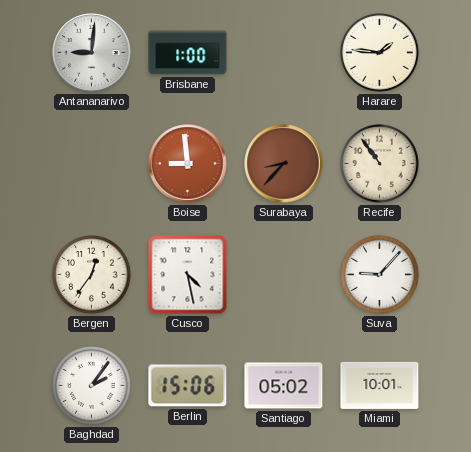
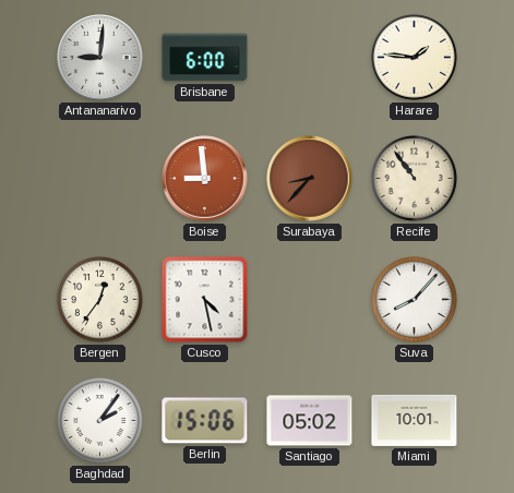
Brisbane: 1:00 -> 6:00
Suva: 9:07 -> 8:07
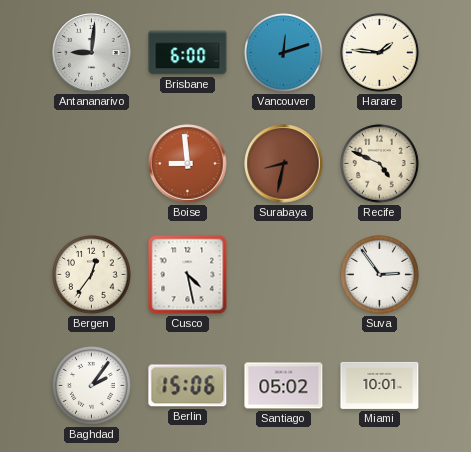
Vancouver: none -> 12:12
Surabaya: 8:37 -> 8:32
Recife: 10:54 -> 4:49
Suva: 8:07 -> 2:54
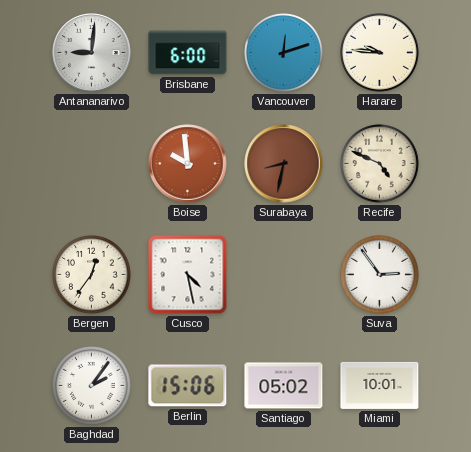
Harare: 1:46 -> 9:46
Boise: 8:59 -> 9:59
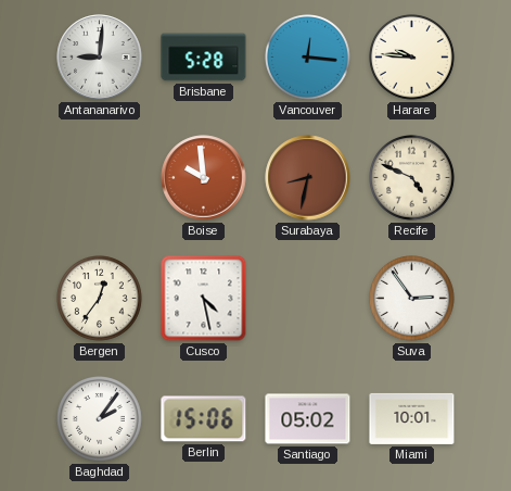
Brisbane: 6:00 -> 5:28
Vancouver: 12:12 -> 12:16
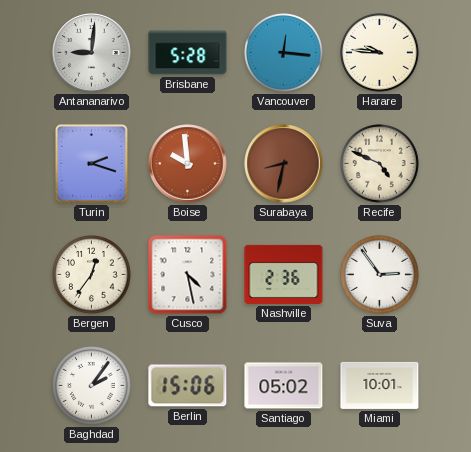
Turin: none -> 2:18
Nashville: none -> 2:36
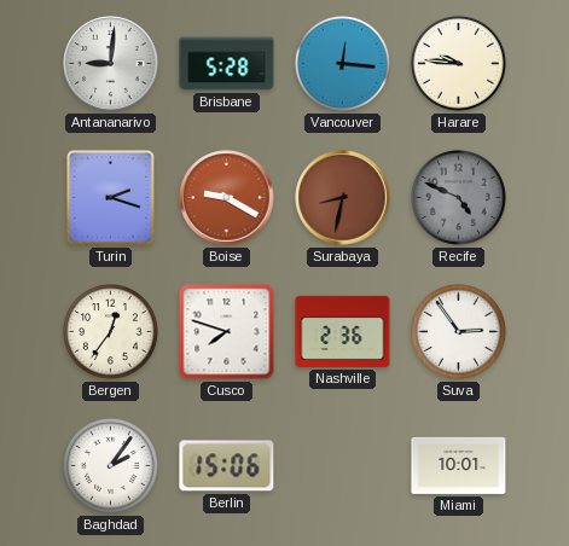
Boise: 9:59 -> 9:20
Recife dial: cream -> grey
Cusco: 4:28 -> 7:48
Santiago: 05:02 -> none
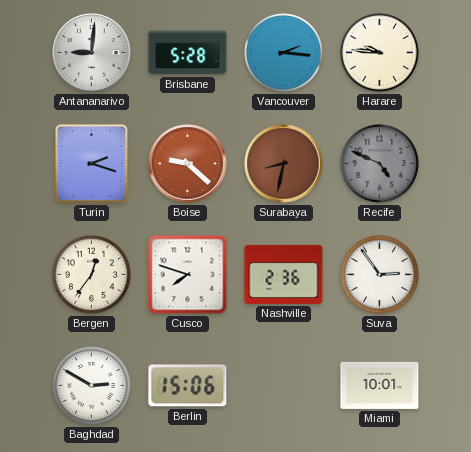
Vancouver: 12:16 -> 2:16
Boise: 9:20 -> 9:22
Baghdad: 2:06 -> 2:50
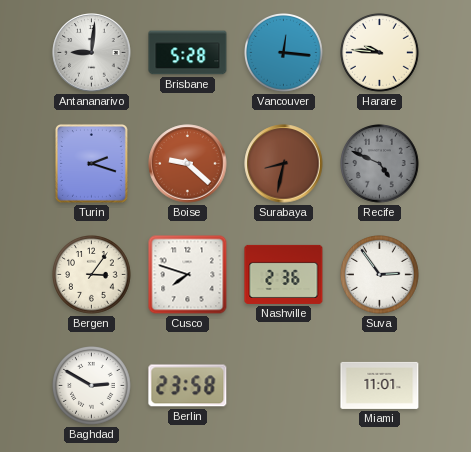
Vancouver: 2:16 -> 12:16
Bergen: 12:36 -> 3:06
Berlin: 15:06 -> 23:58
Miami: 10:01 -> 11:01
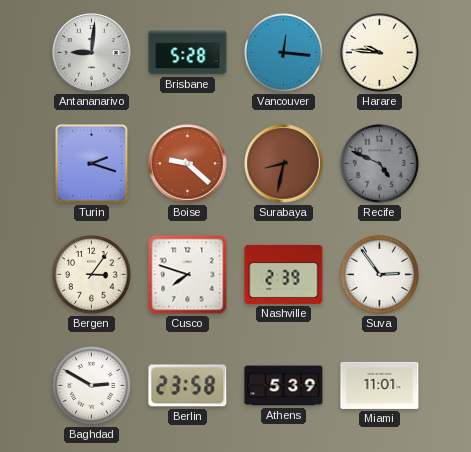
Nashville: 2:36 -> 2:39
Athens: none -> 5:39
